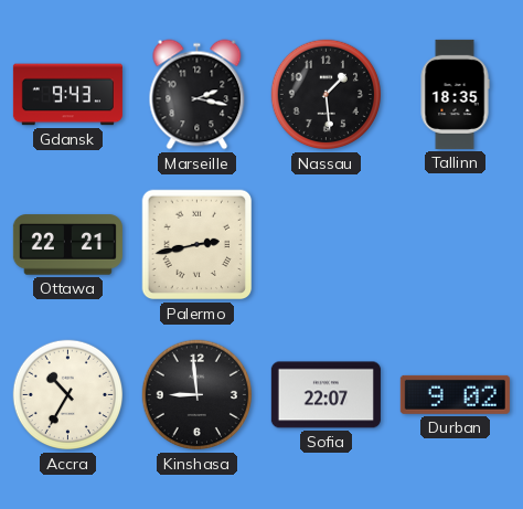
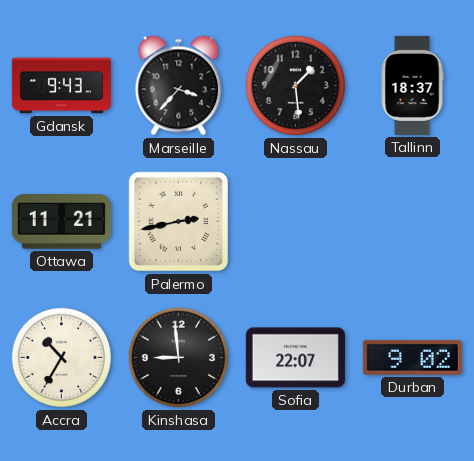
Marseille: 2:17 -> 3:37
Tallinn: 18:35 -> 18:37
Ottawa: 22:21 -> 11:21
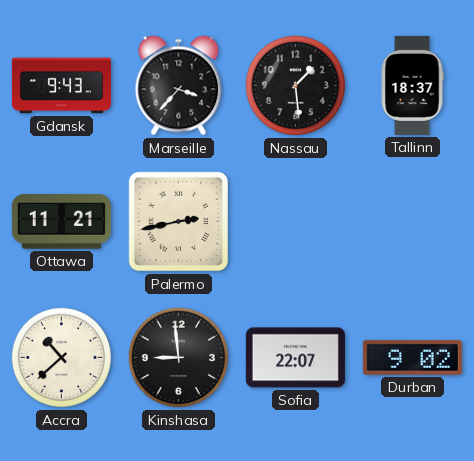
Accra: 10:35 -> 10:38
